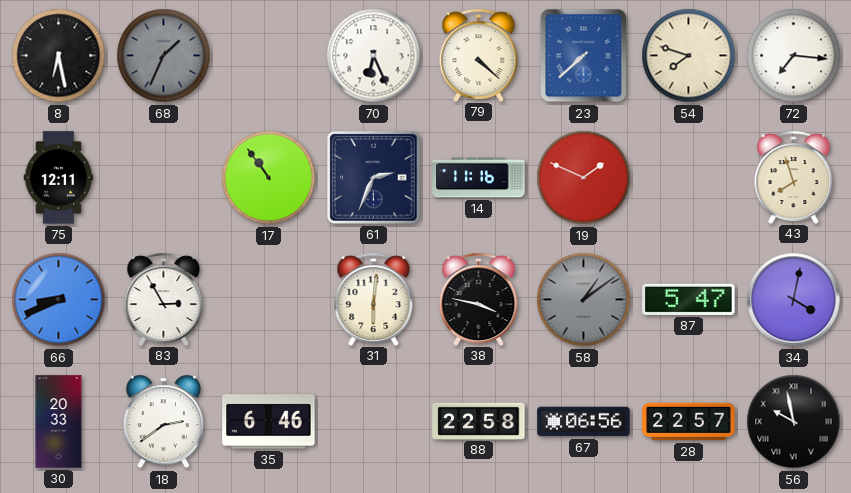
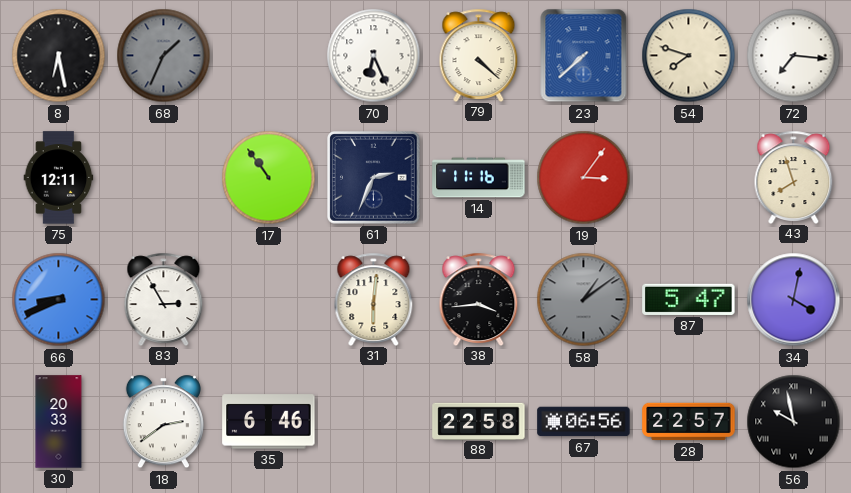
19: 1:49 -> 3:06
38: 3:47 -> 3:44
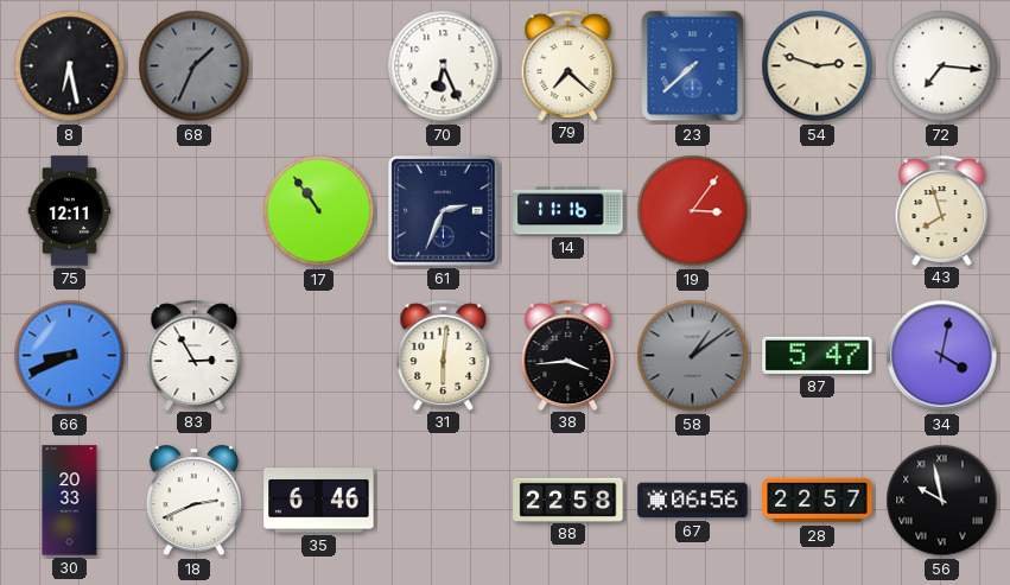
79: 4:22 -> 7:22
54: 7:48 -> 2:48
18: 2:39 -> 2:41
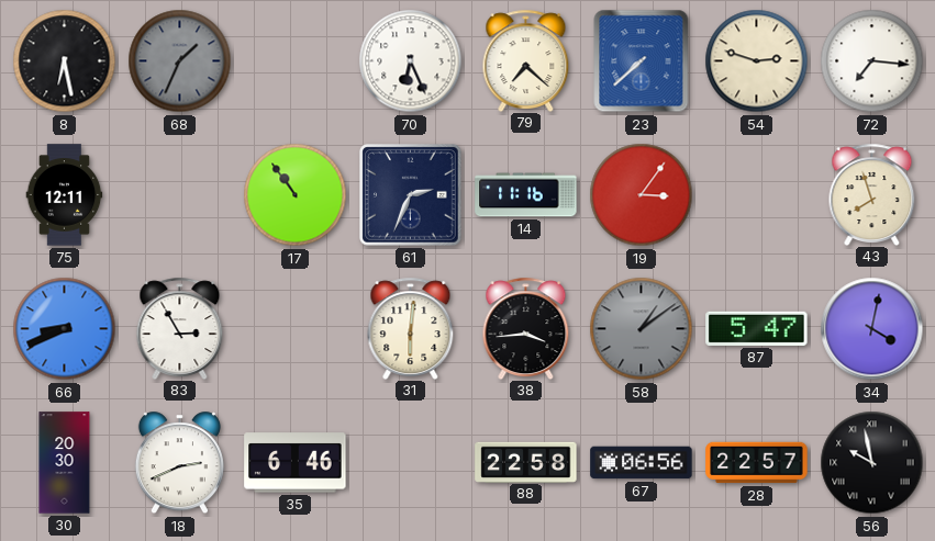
30: 20:33 -> 20:30
